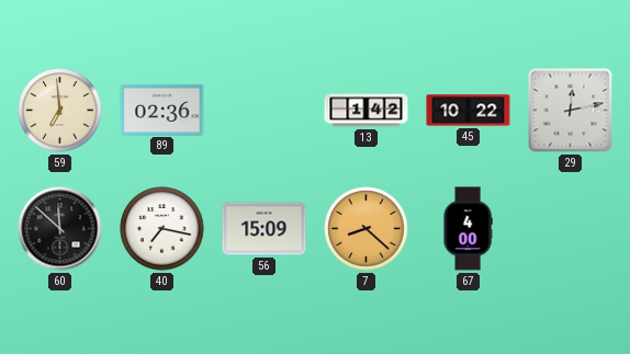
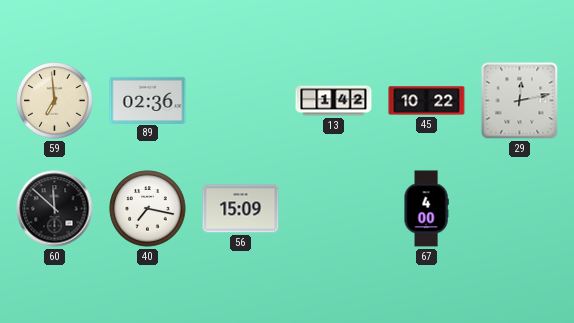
7: 8:22 -> none
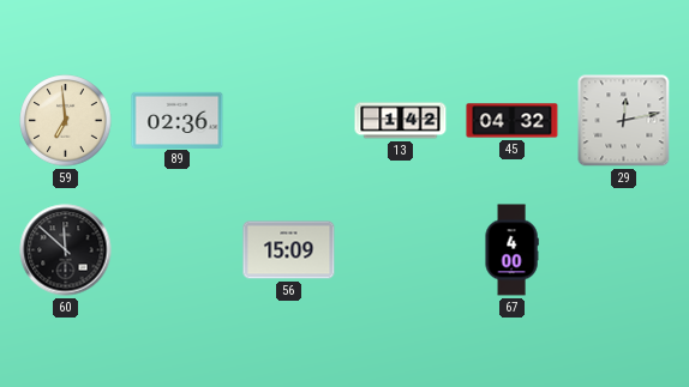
45: 10:22 -> 04:32
40: 7:17 -> none
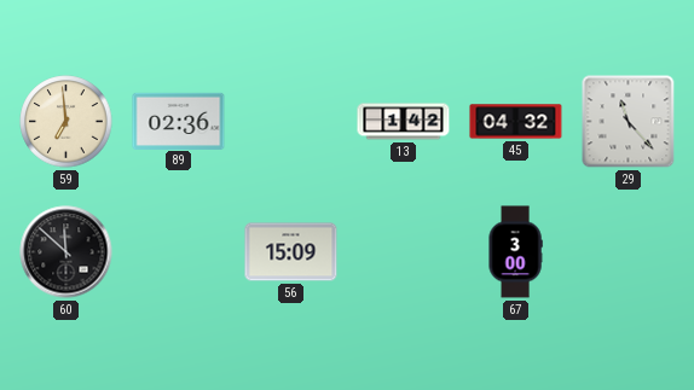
29: 12:13 -> 11:23
67: 4:00 -> 3:00
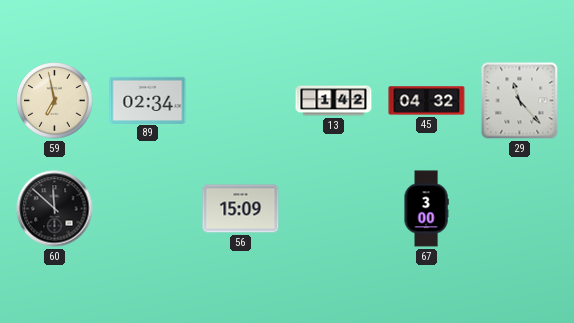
59: 6:59 -> 6:58
89: 02:36 -> 02:34
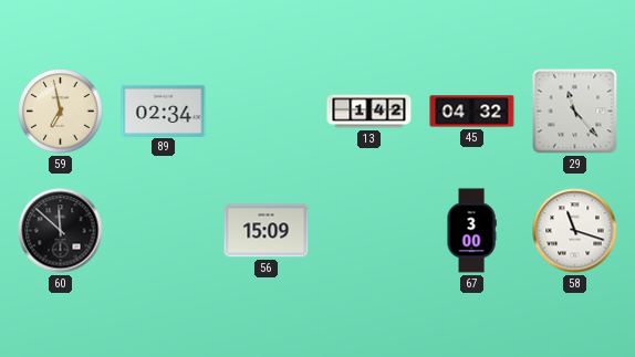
58: none -> 11:18
